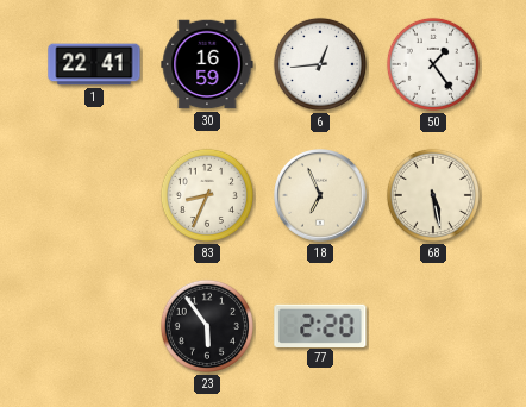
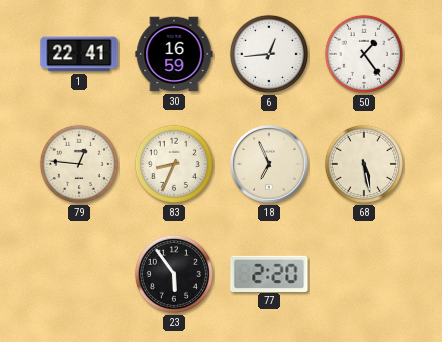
79: none -> 12:46
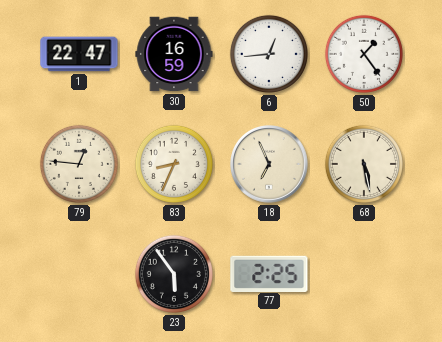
1: 22:41 -> 22:47
77: 2:20 -> 2:25
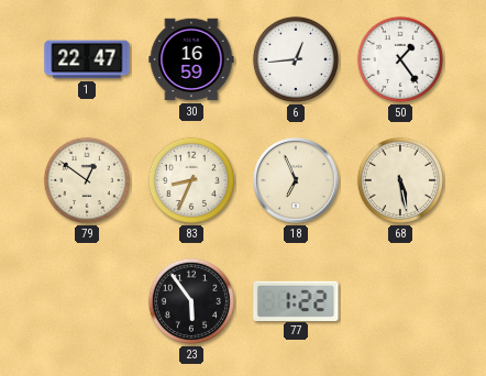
79: 12:46 -> 12:51
77: 2:25 -> 1:22
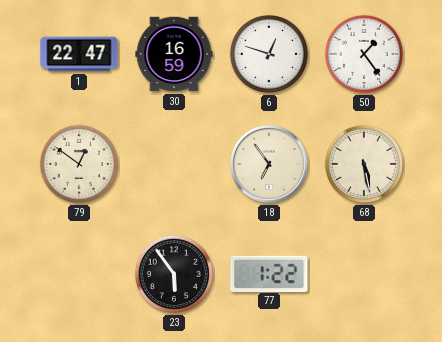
6: 12:44 -> 12:48
83: 8:34 -> none
18: 6:56 -> 6:54
